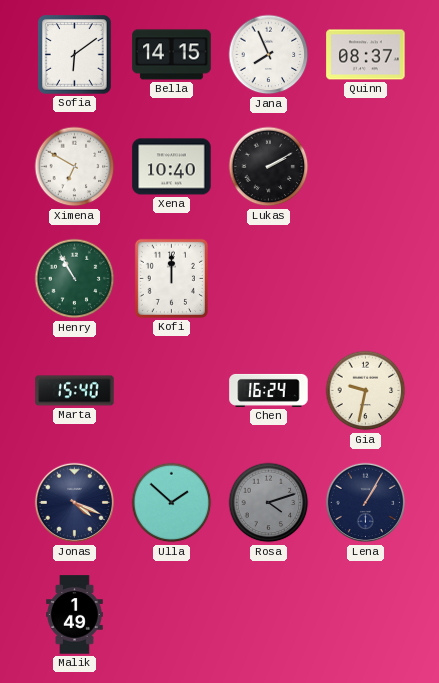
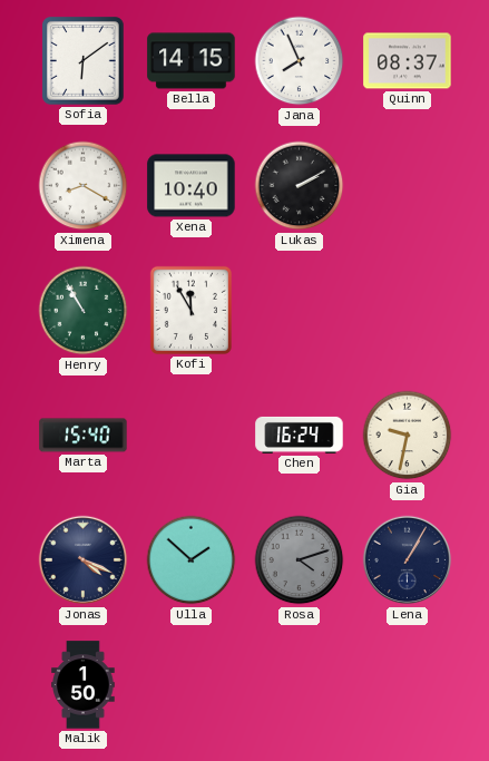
Ximena: 6:50 -> 8:20
Kofi: 12:00 -> 11:55
Malik: 1:49 -> 1:50
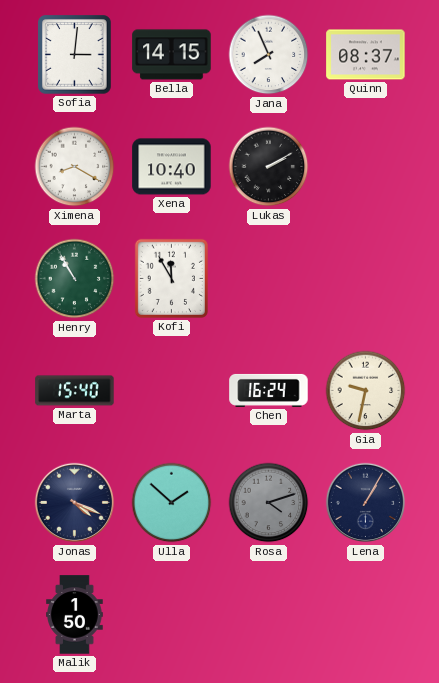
Sofia: 6:09 -> 3:01
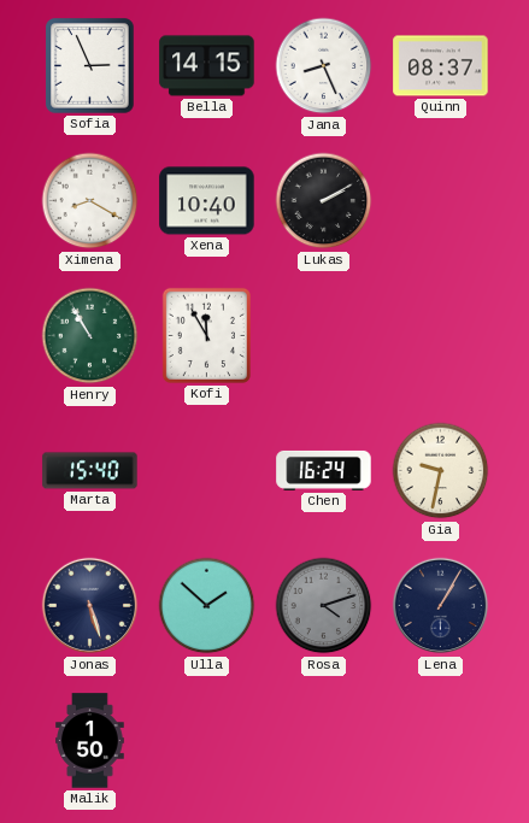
Sofia: 3:01 -> 2:56
Jana: 7:56 -> 8:26
Jonas: 4:19 -> 5:27
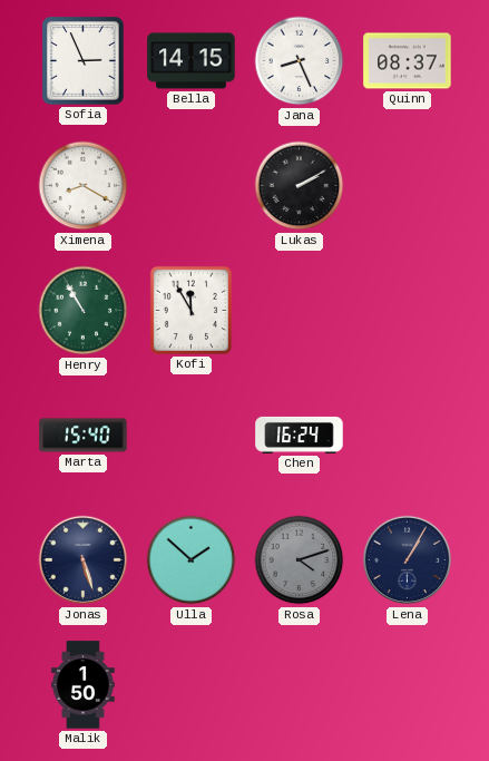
Xena: 10:40 -> none
Gia: 9:32 -> none
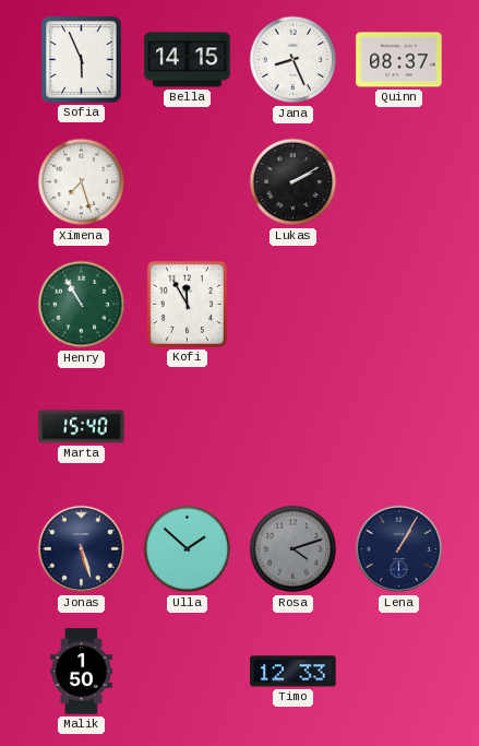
Sofia: 2:56 -> 5:56
Ximena: 8:20 -> 7:27
Chen: 16:24 -> none
Timo: none -> 12:33
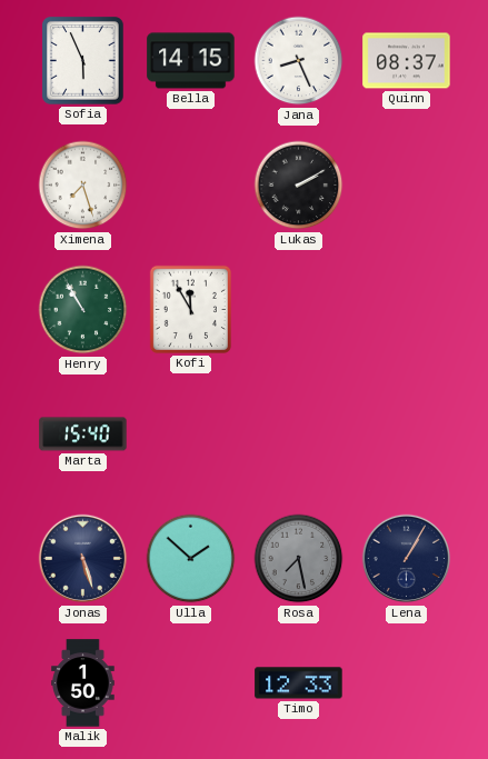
Rosa: 4:12 -> 7:28
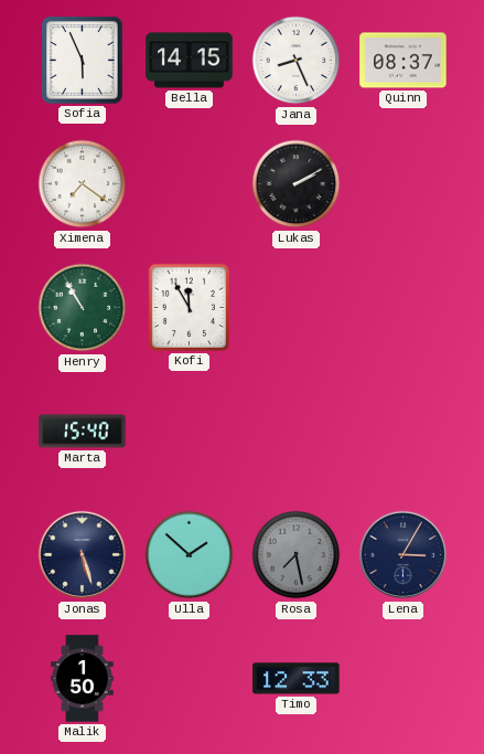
Ximena: 7:27 -> 7:21
Lena: 1:05 -> 3:05
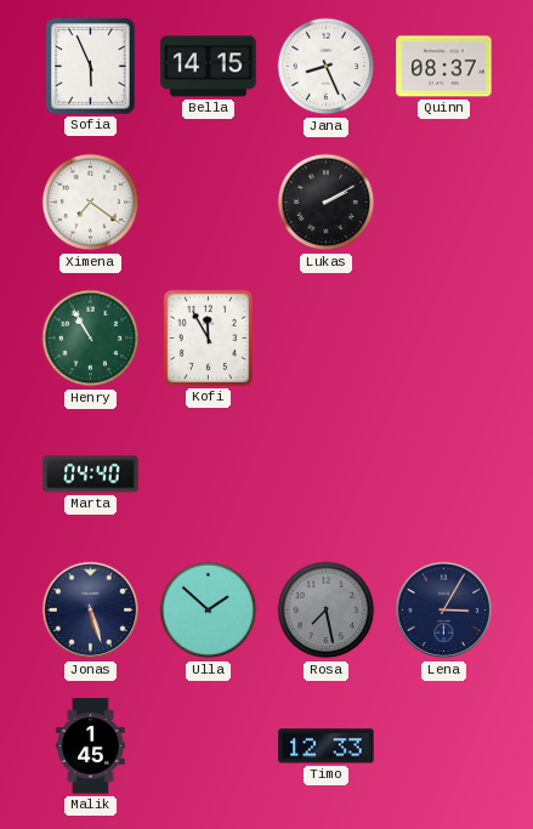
Marta: 15:40 -> 04:40
Malik: 1:50 -> 1:45
